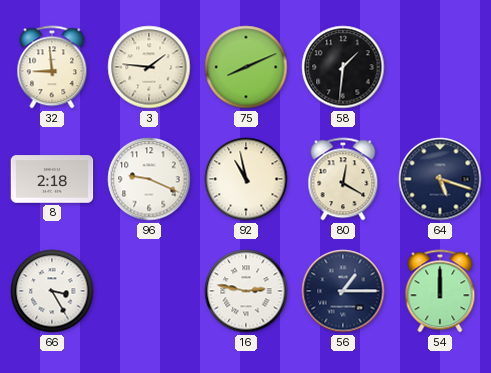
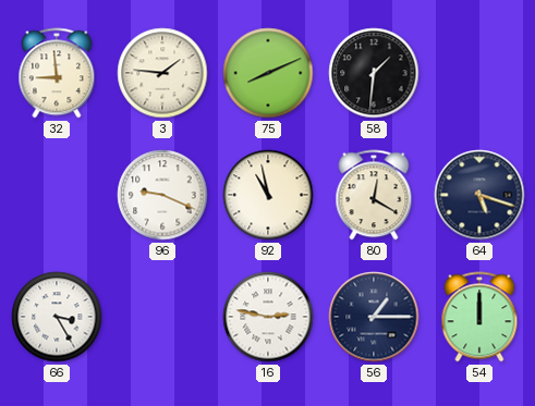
8: 2:18 -> none
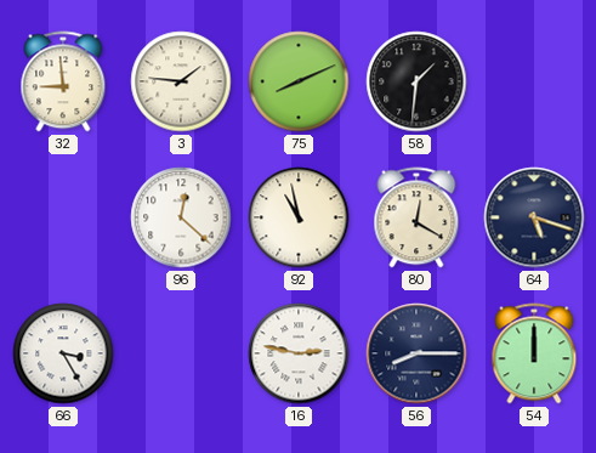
96: 9:19 -> 12:22
56: 1:15 -> 8:15
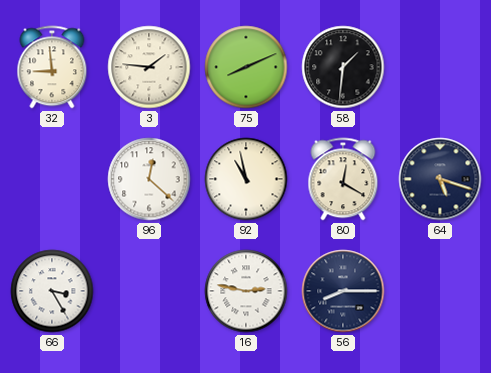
54: 12:00 -> none
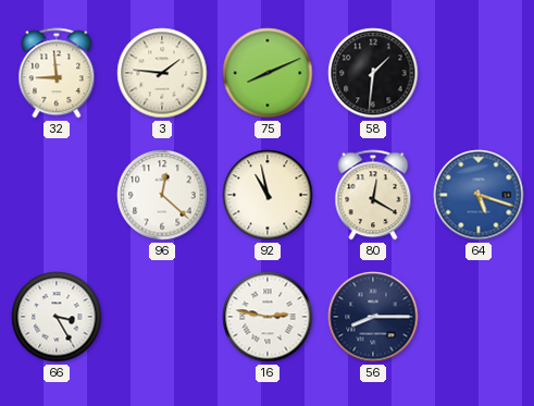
64 dial: navy -> blue
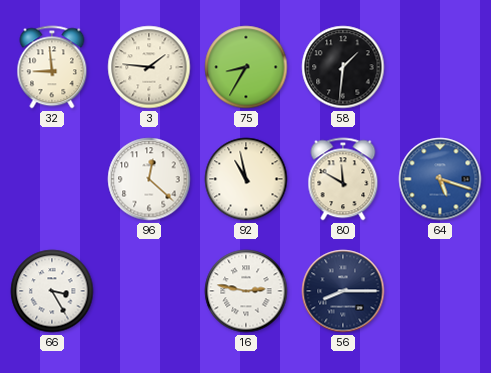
75: 8:11 -> 8:35
80: 12:20 -> 11:50
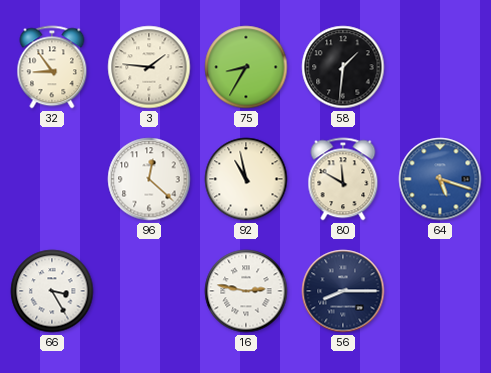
32: 8:59 -> 8:54
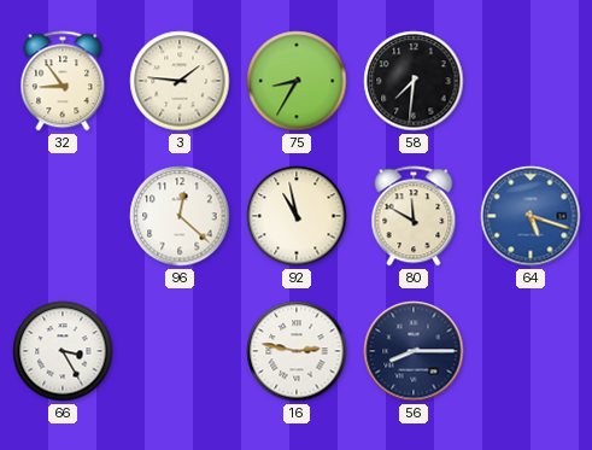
58: 1:31 -> 7:31
